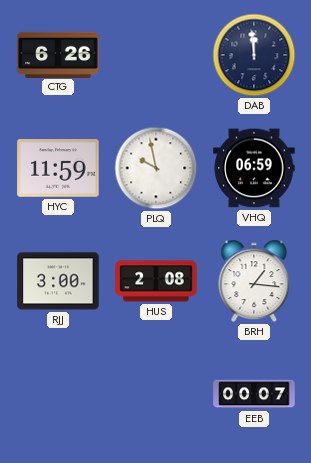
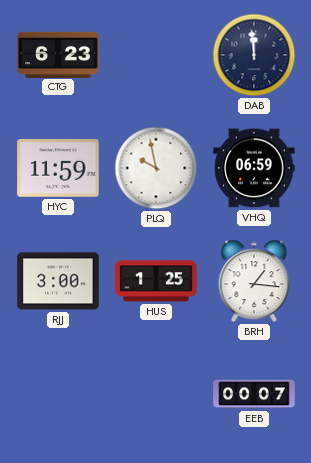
CTG: 6:26 -> 6:23
HUS: 2:08 -> 1:25
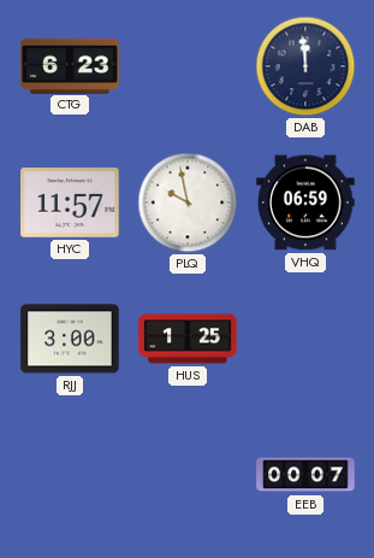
HYC: 11:59 -> 11:57
BRH: 1:16 -> none
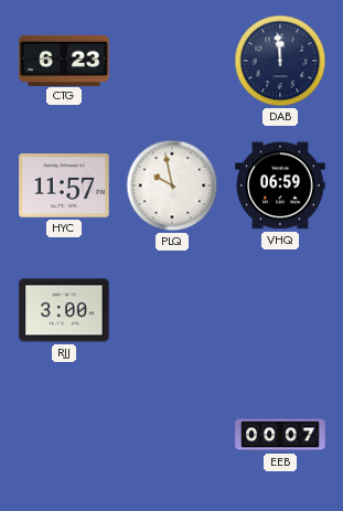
HUS: 1:25 -> none
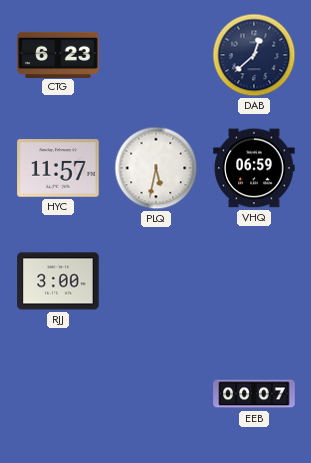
DAB: 11:59 -> 12:38
PLQ: 9:58 -> 5:32
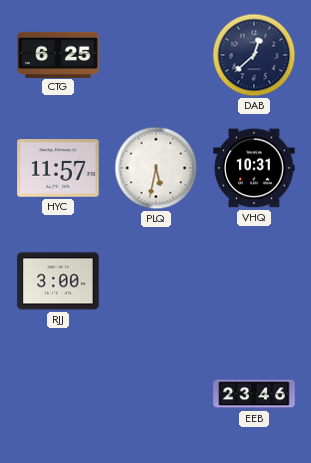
CTG: 6:23 -> 6:25
VHQ: 06:59 -> 10:31
EEB: 00:07 -> 23:46
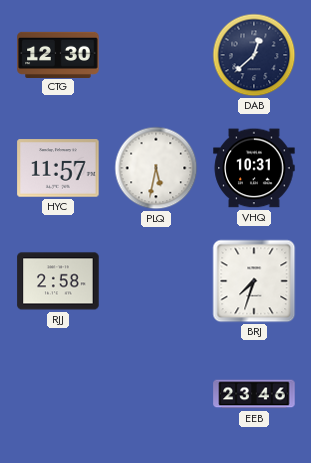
CTG: 6:25 -> 12:30
RJJ: 3:00 -> 2:58
BRJ: none -> 7:33
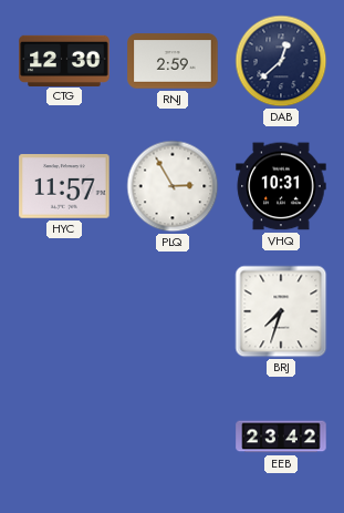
RNJ: none -> 2:59
PLQ: 5:32 -> 2:55
RJJ: 2:58 -> none
EEB: 23:46 -> 23:42
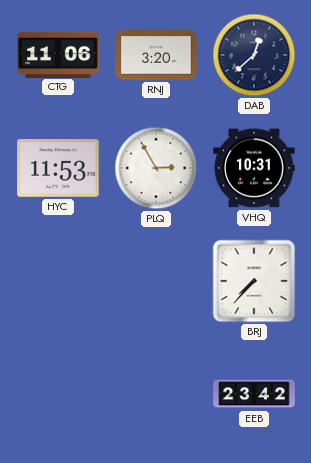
CTG: 12:30 -> 11:06
RNJ: 2:59 -> 3:20
HYC: 11:57 -> 11:53
BRJ: 7:33 -> 7:37
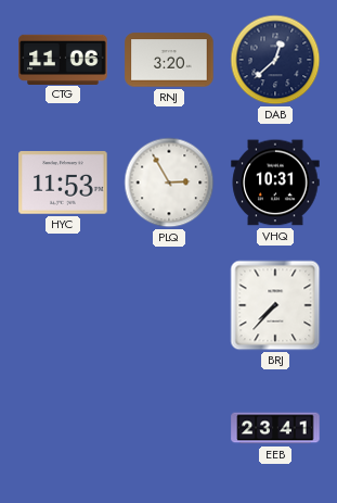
EEB: 23:42 -> 23:41
